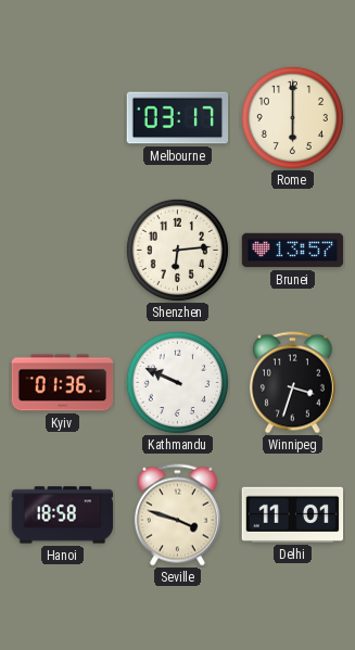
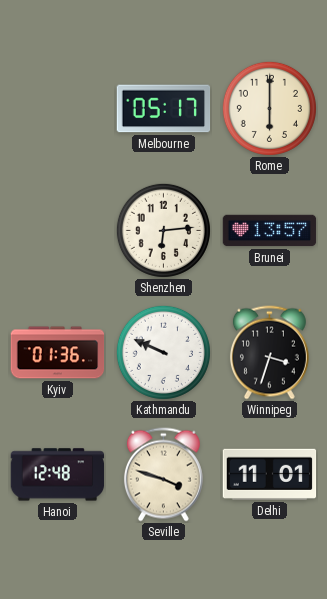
Melbourne: 03:17 -> 05:17
Hanoi: 18:58 -> 12:48
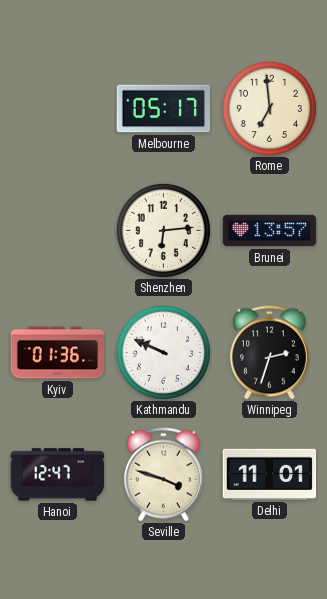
Rome: 6:00 -> 6:59
Winnipeg: 3:33 -> 2:33
Hanoi: 12:48 -> 12:47
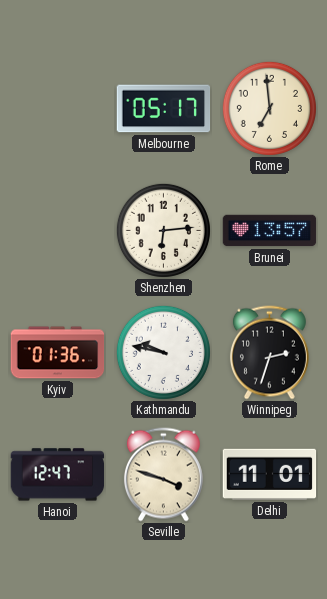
Kathmandu: 9:49 -> 9:47
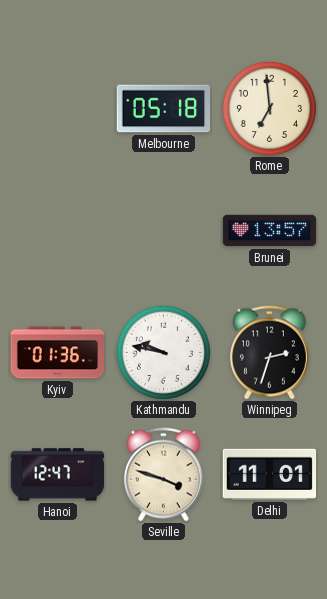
Melbourne: 05:17 -> 05:18
Shenzhen: 6:14 -> none
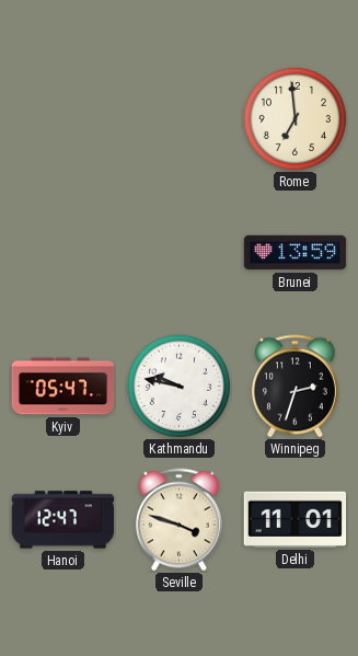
Melbourne: 05:18 -> none
Brunei: 13:57 -> 13:59
Kyiv: 01:36 -> 05:47
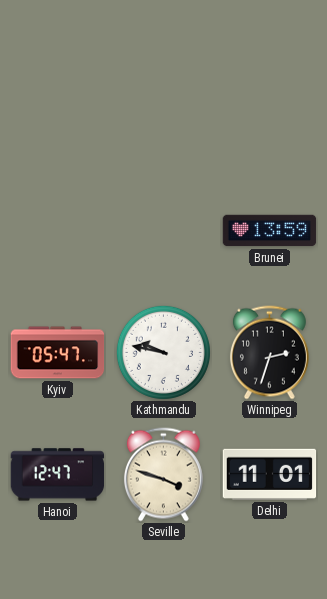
Rome: 6:59 -> none
